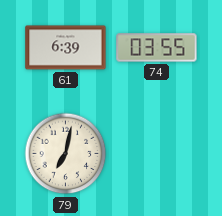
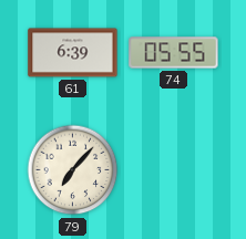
74: 03:55 -> 05:55
79: 7:02 -> 7:07
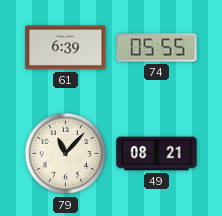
79: 7:07 -> 11:07
49: none -> 08:21
